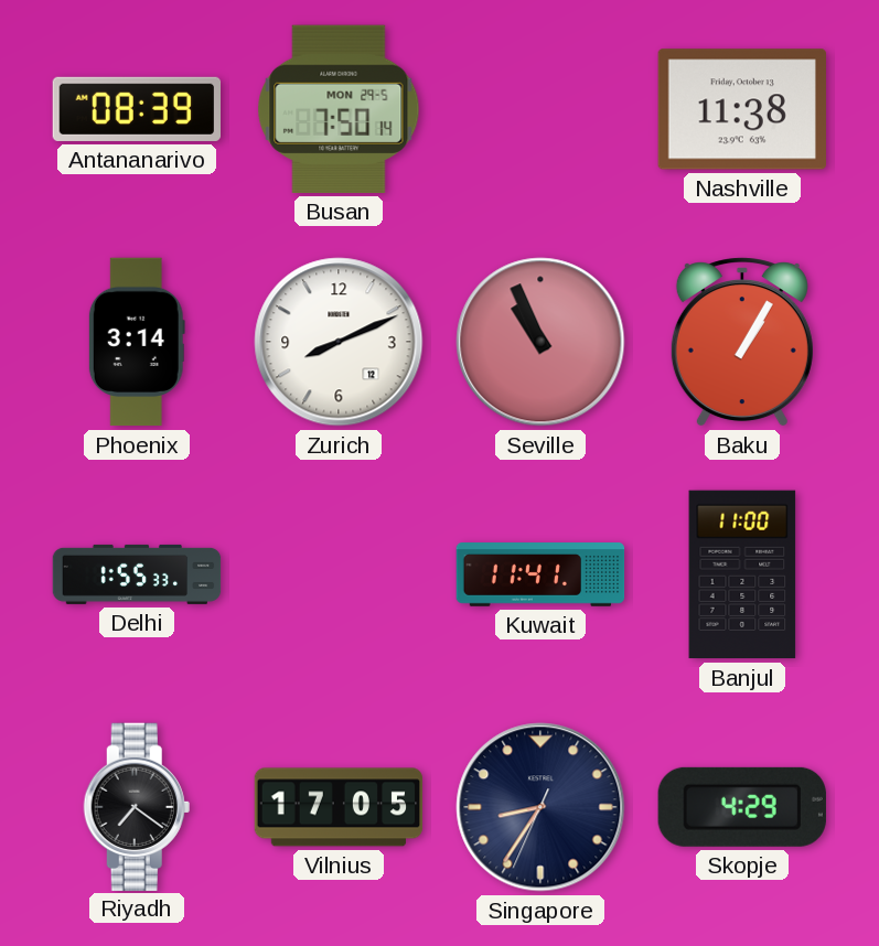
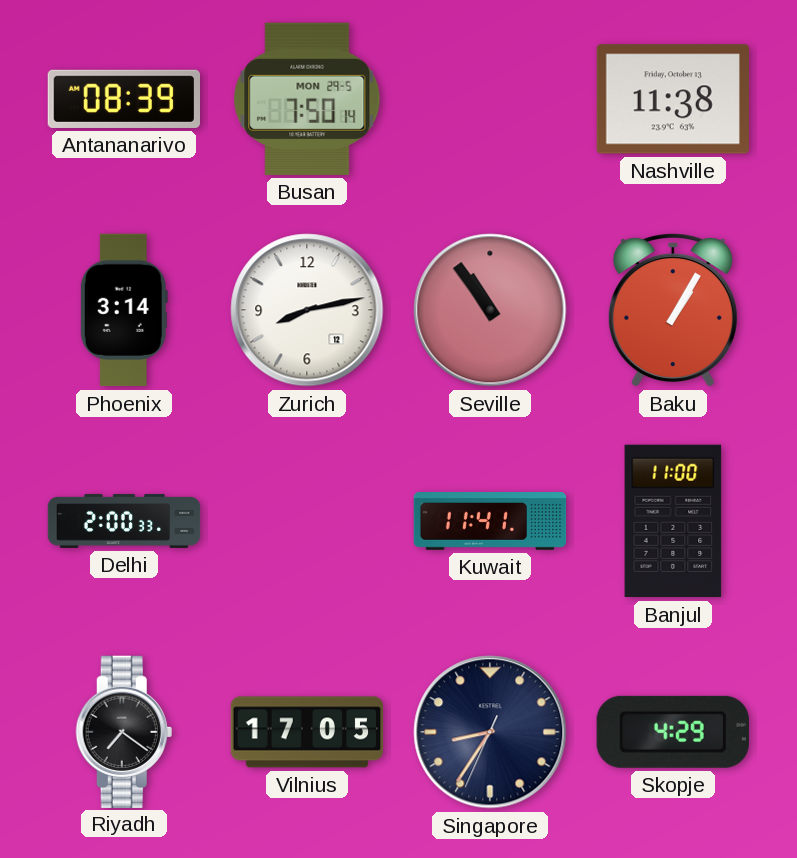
Zurich: 8:11 -> 8:13
Seville: 10:56 -> 10:54
Delhi: 1:55 -> 2:00
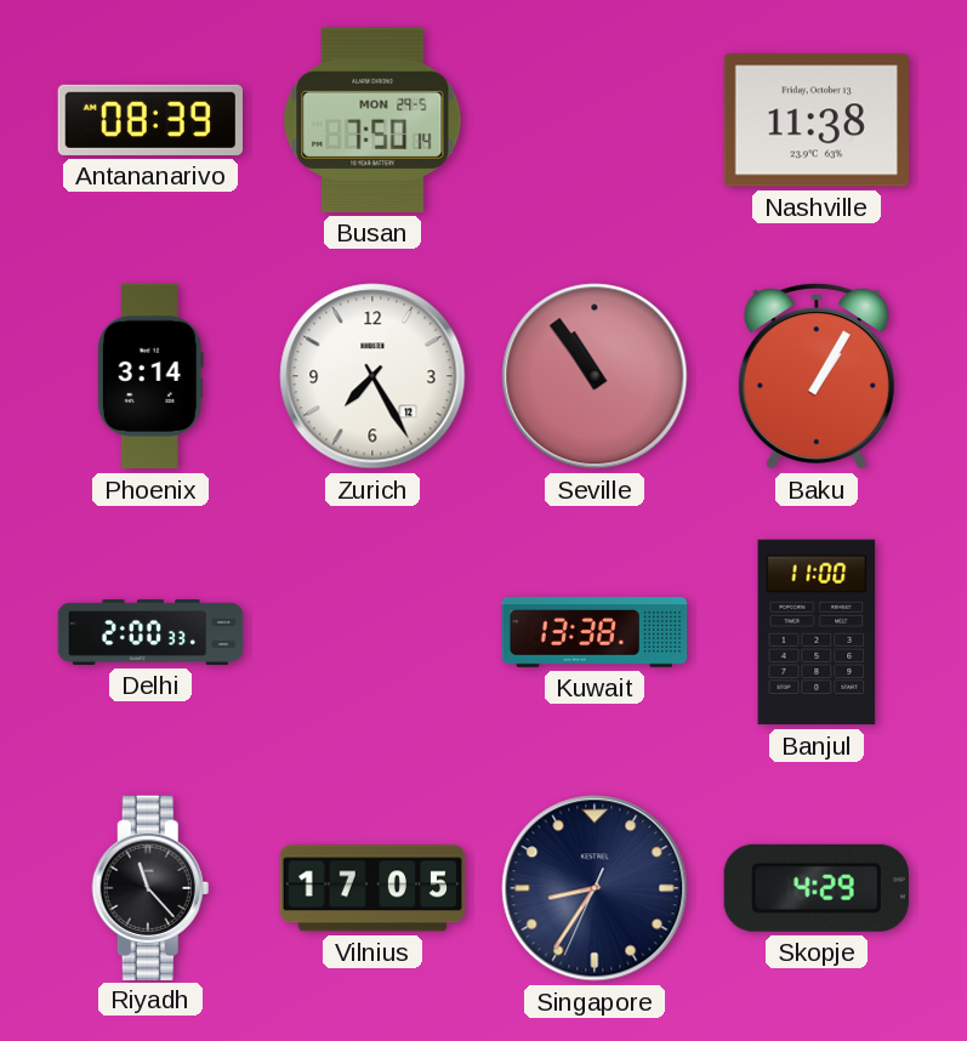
Zurich: 8:13 -> 7:25
Kuwait: 11:41 -> 13:38
Riyadh: 7:21 -> 11:23
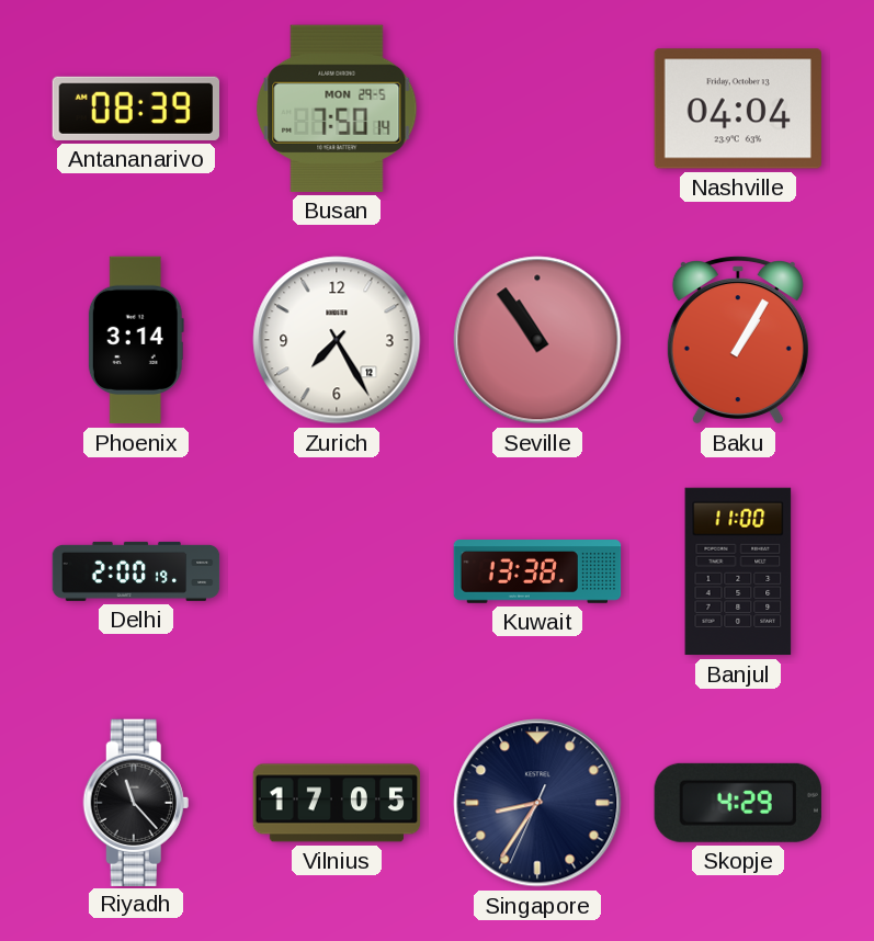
Nashville: 11:38 -> 04:04
Delhi: 2:00:33 -> 2:00:19
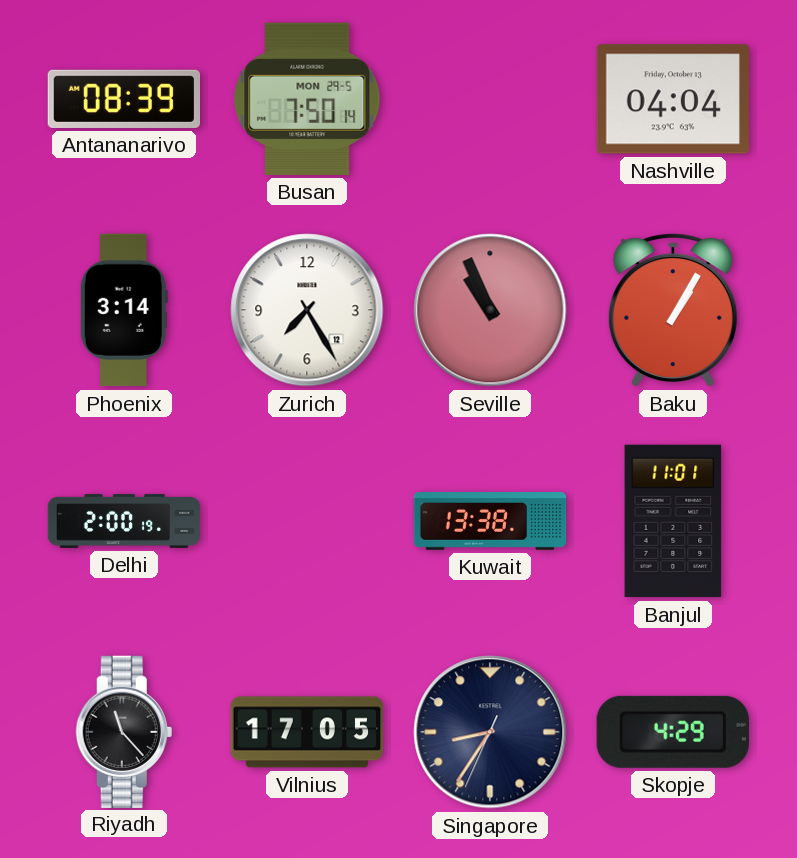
Seville: 10:54 -> 10:56
Banjul: 11:00 -> 11:01
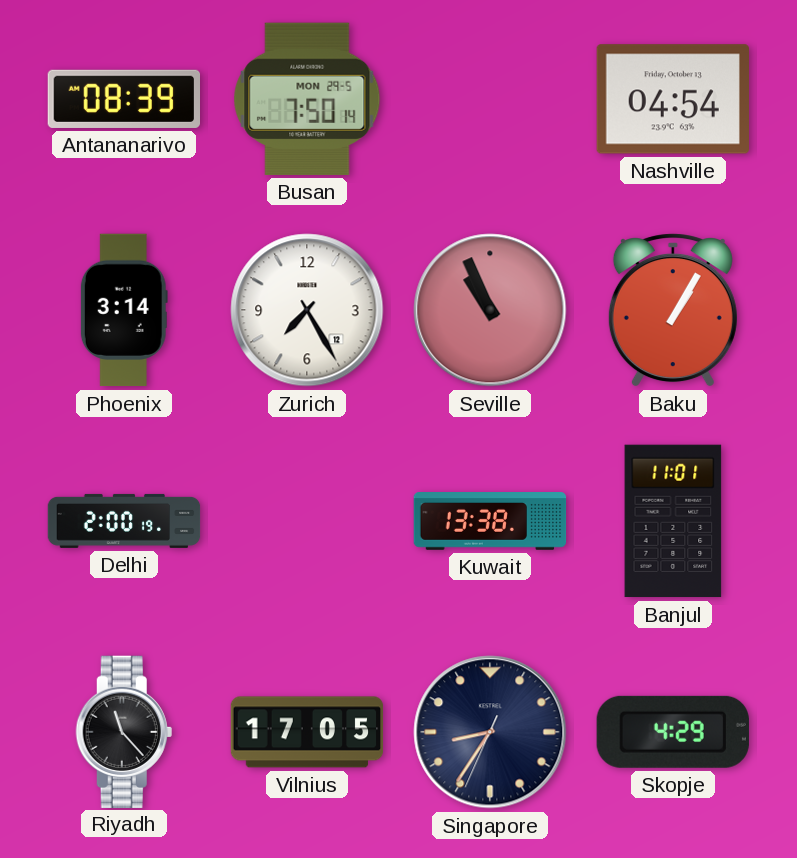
Nashville: 04:04 -> 04:54
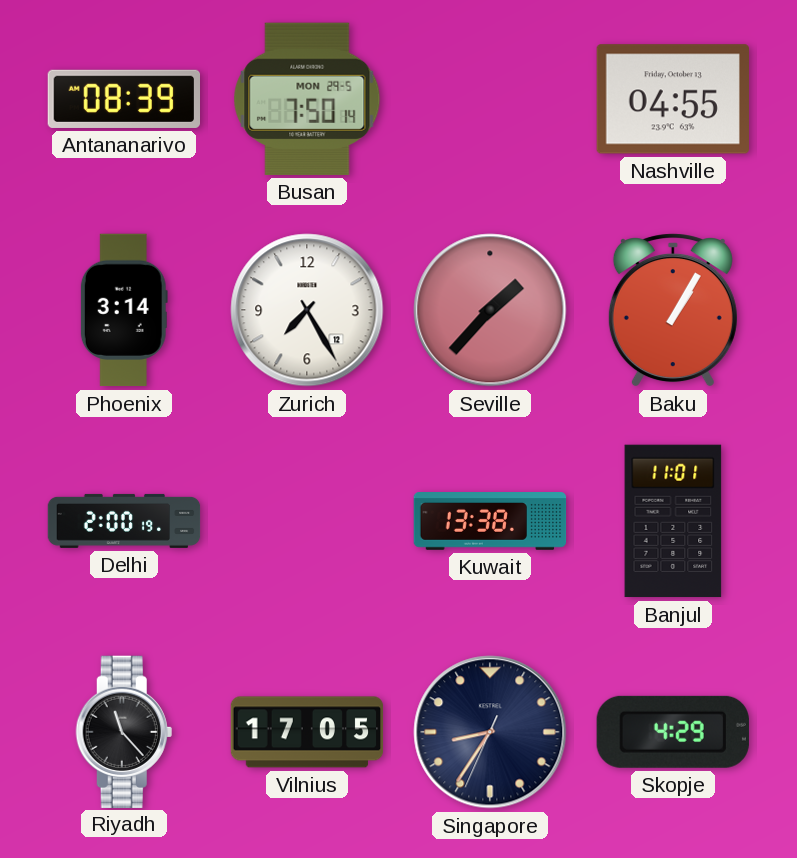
Nashville: 04:54 -> 04:55
Seville: 10:56 -> 1:37
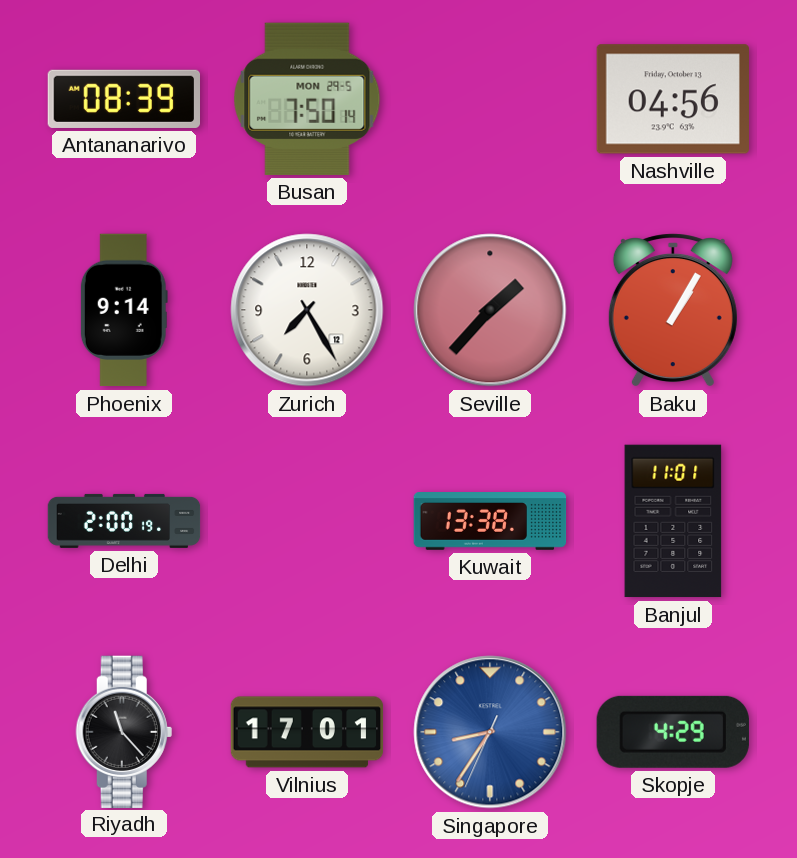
Nashville: 04:55 -> 04:56
Phoenix: 3:14 -> 9:14
Vilnius: 17:05 -> 17:01
Singapore dial: navy -> blue
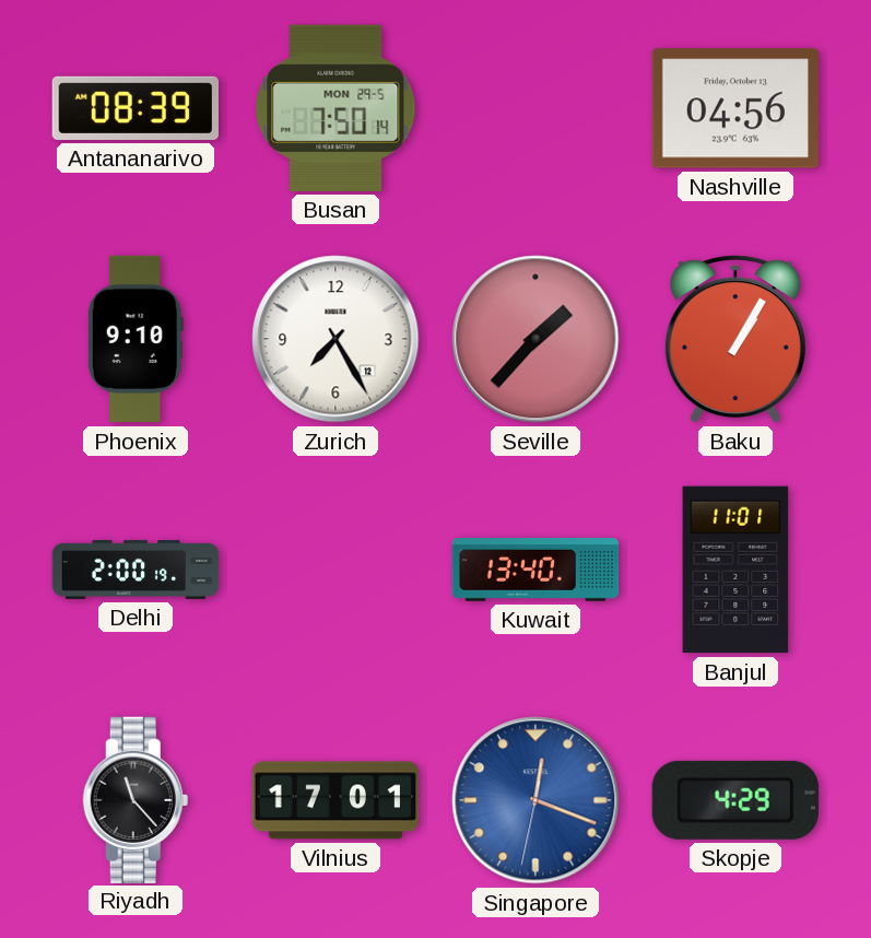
Phoenix: 9:14 -> 9:10
Kuwait: 13:38 -> 13:40
Singapore: 8:35 -> 12:18
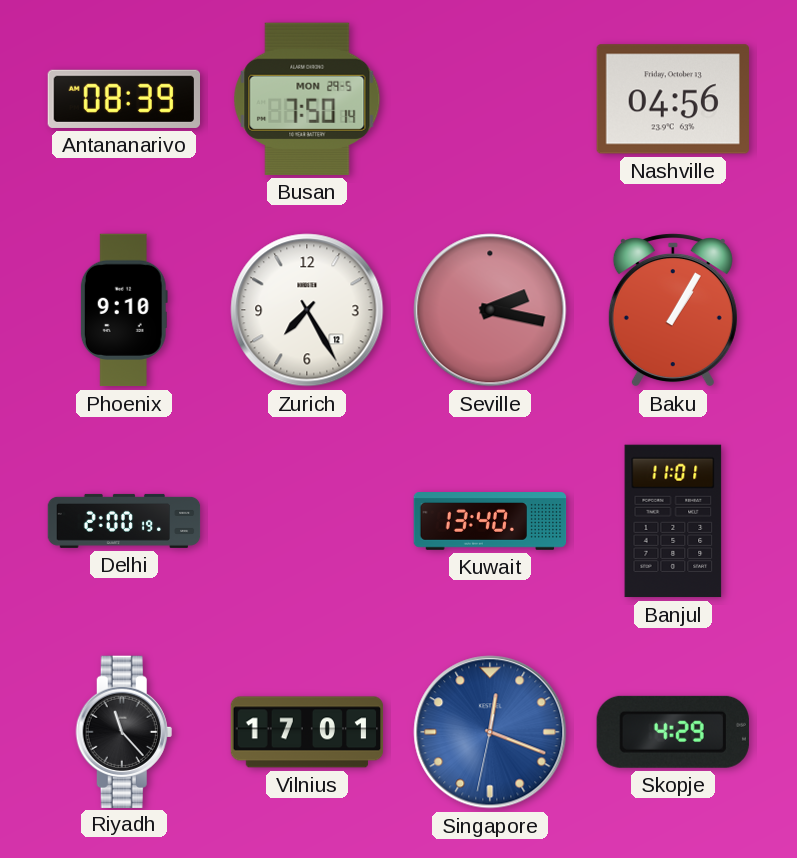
Seville: 1:37 -> 2:17
